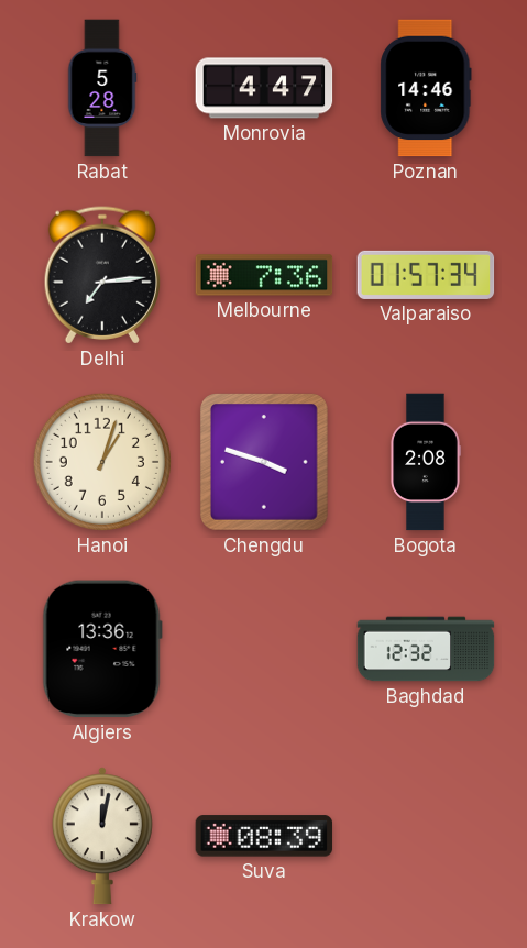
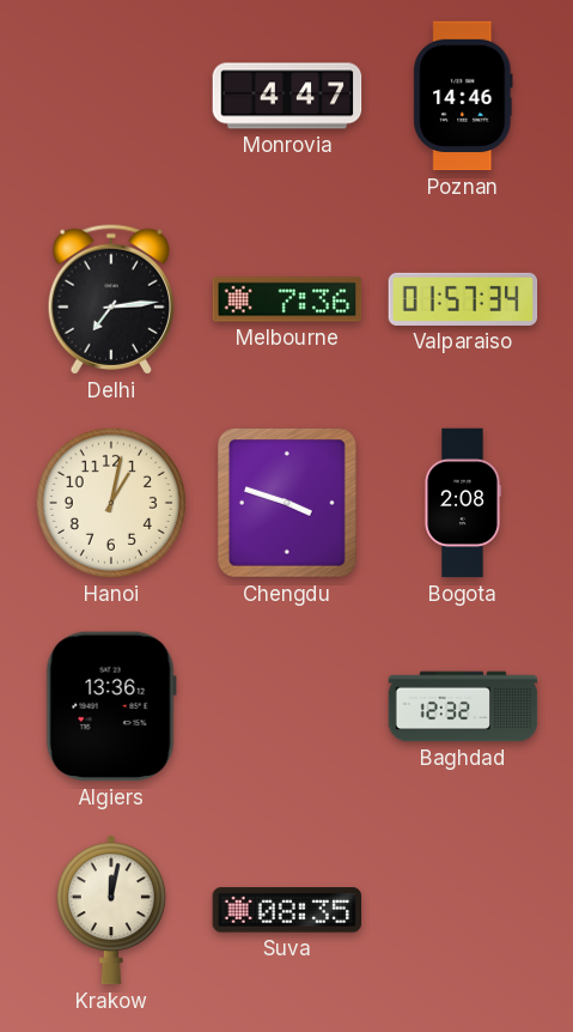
Rabat: 5:28 -> none
Hanoi: 1:03 -> 1:02
Suva: 08:39 -> 08:35
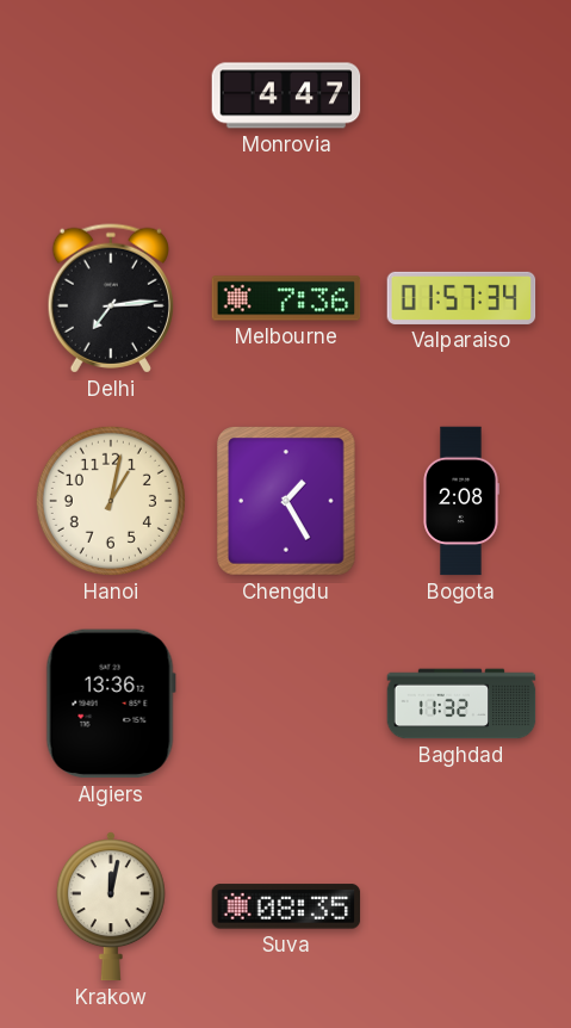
Poznan: 14:46 -> none
Chengdu: 3:48 -> 1:25
Baghdad: 12:32 -> 11:32
